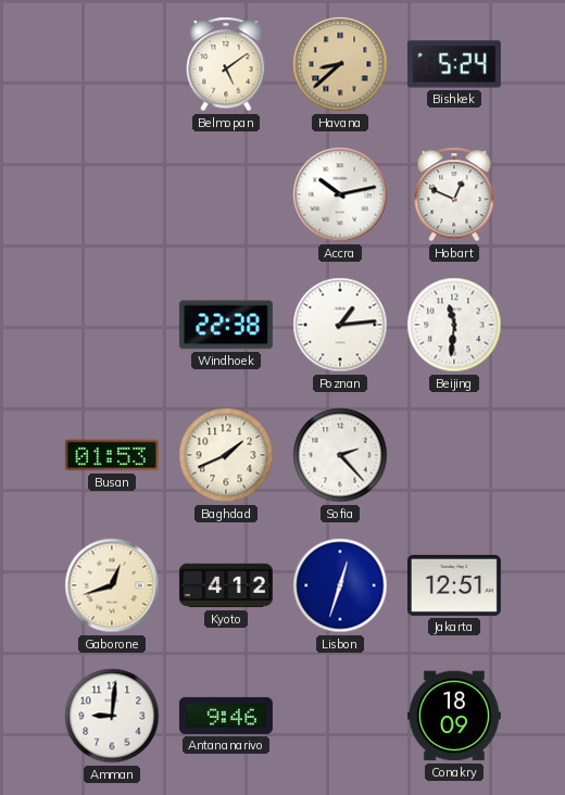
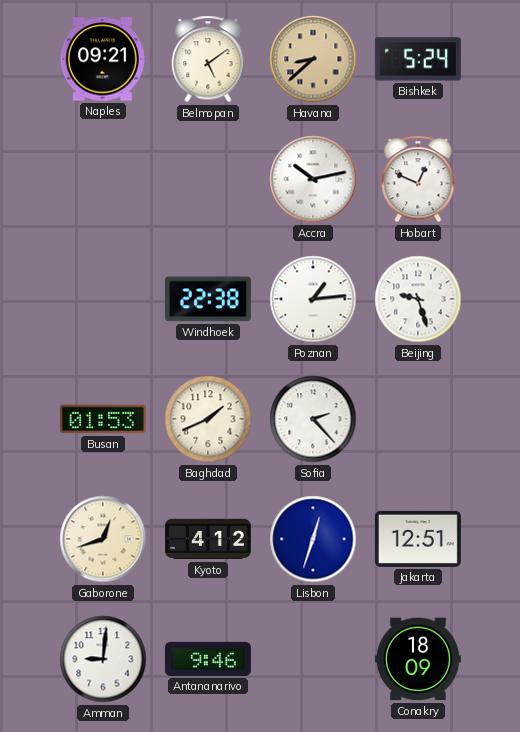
Naples: none -> 09:21
Beijing: 11:31 -> 9:27
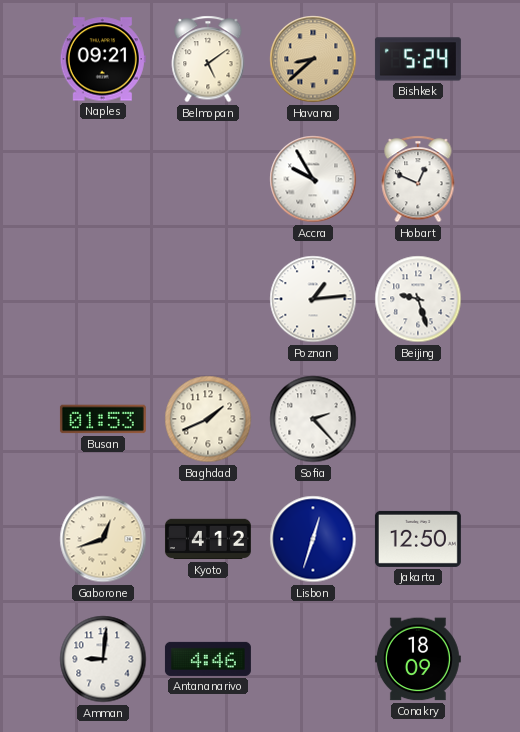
Accra: 10:13 -> 9:55
Windhoek: 22:38 -> none
Jakarta: 12:51 -> 12:50
Antananarivo: 9:46 -> 4:46
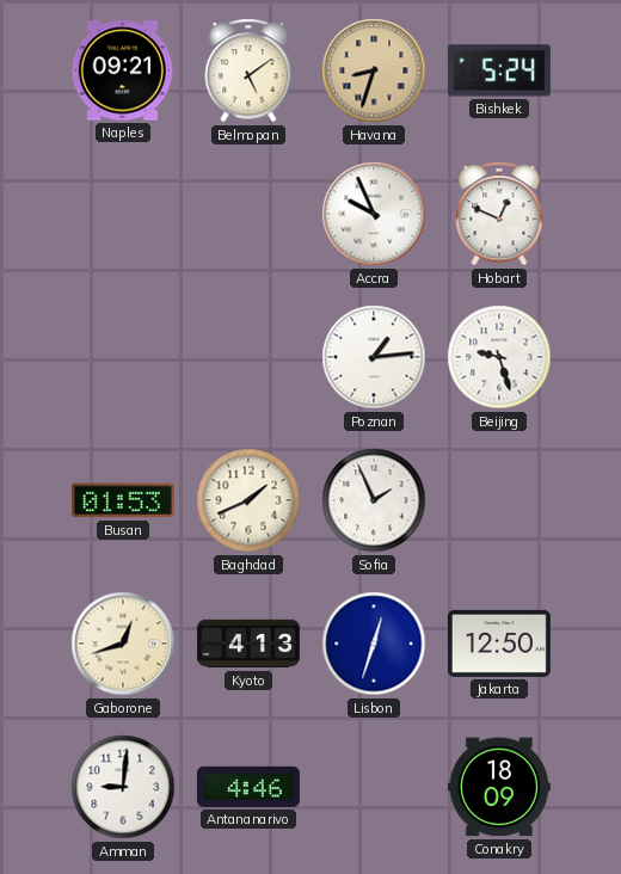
Havana: 8:38 -> 8:33
Accra: 9:55 -> 9:56
Sofia: 2:23 -> 1:56
Kyoto: 4:12 -> 4:13
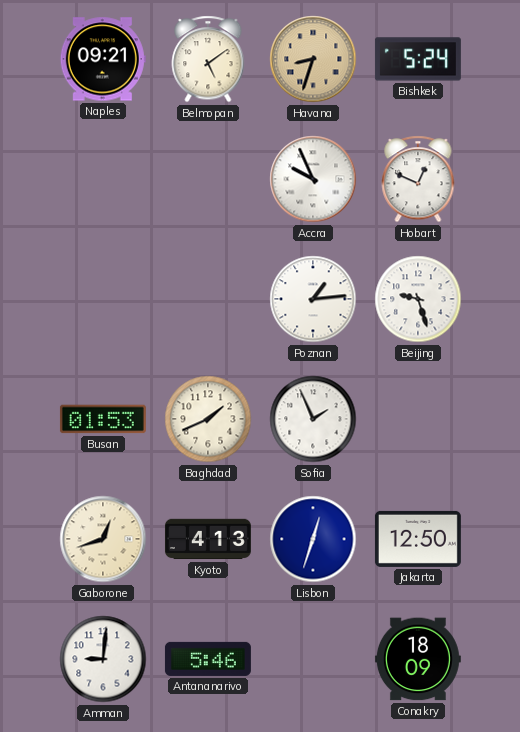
Antananarivo: 4:46 -> 5:46
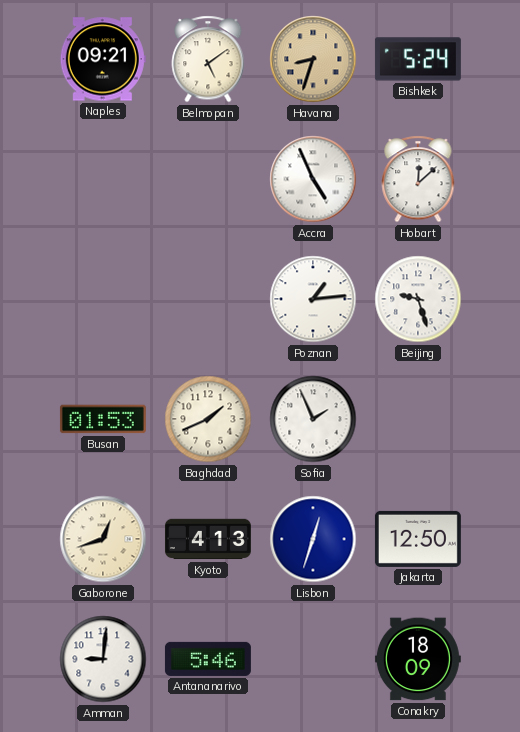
Accra: 9:56 -> 4:56
Hobart: 12:49 -> 12:08
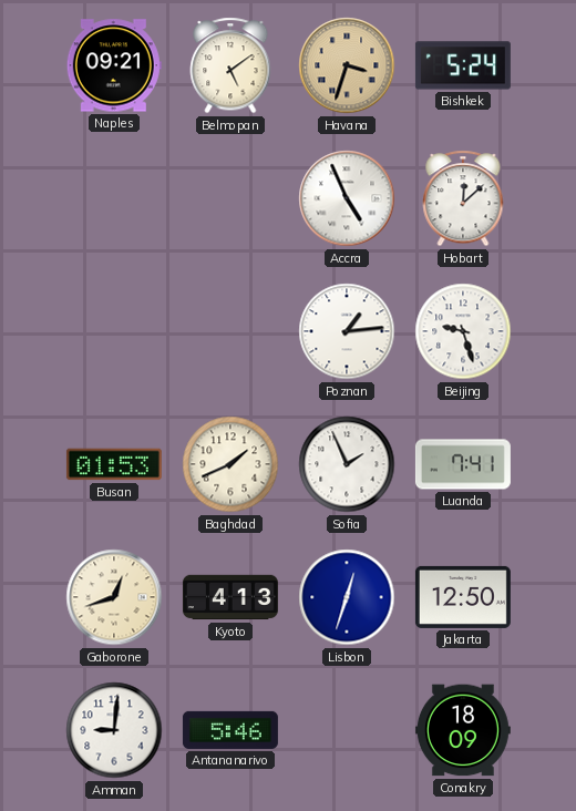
Havana: 8:33 -> 3:33
Luanda: none -> 7:41
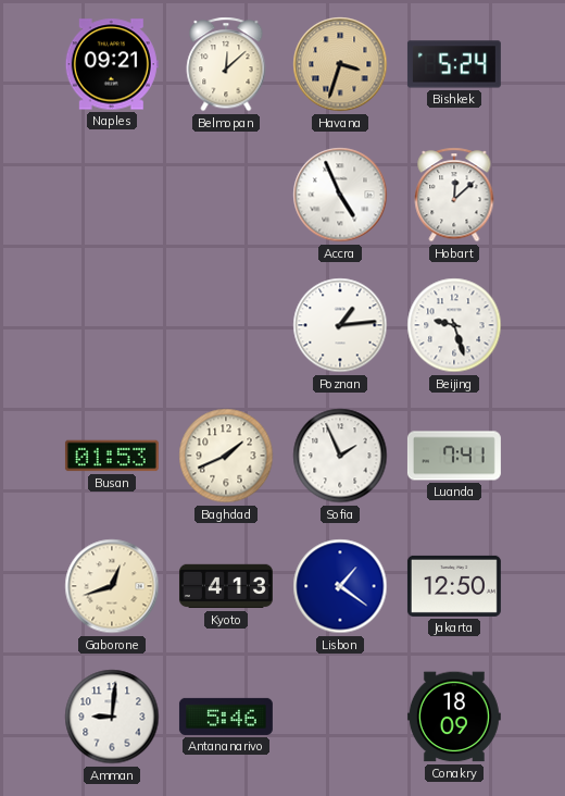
Belmopan: 5:09 -> 12:08
Lisbon: 12:33 -> 1:21
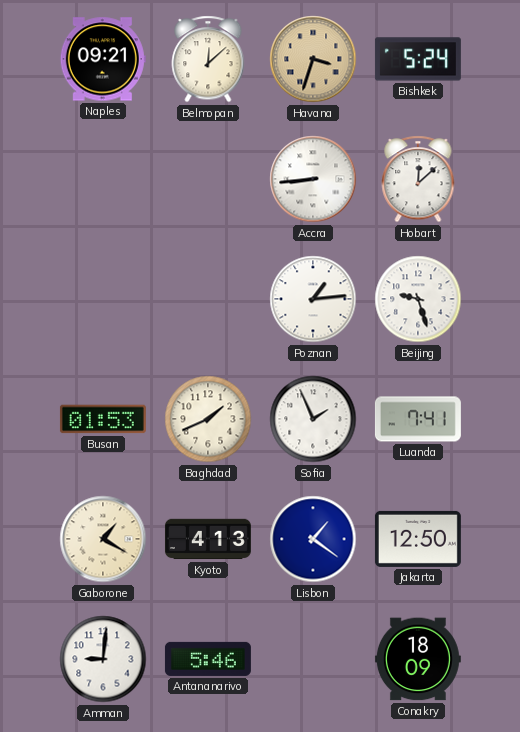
Accra: 4:56 -> 8:44
Gaborone: 12:42 -> 1:20
